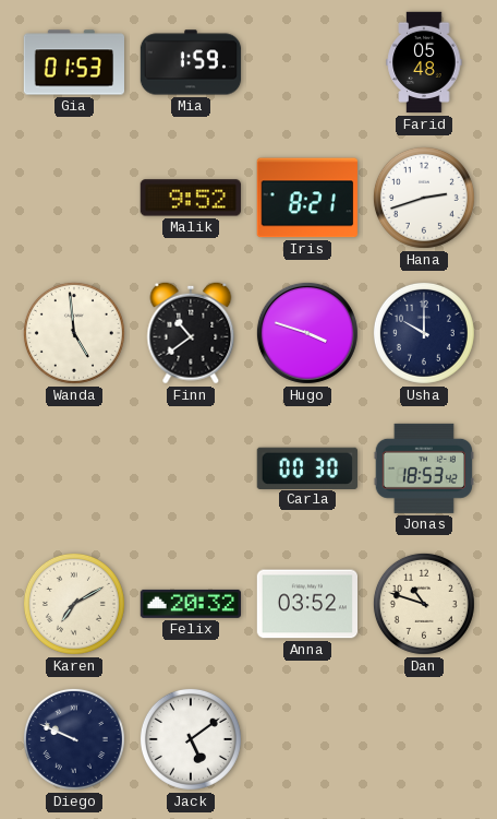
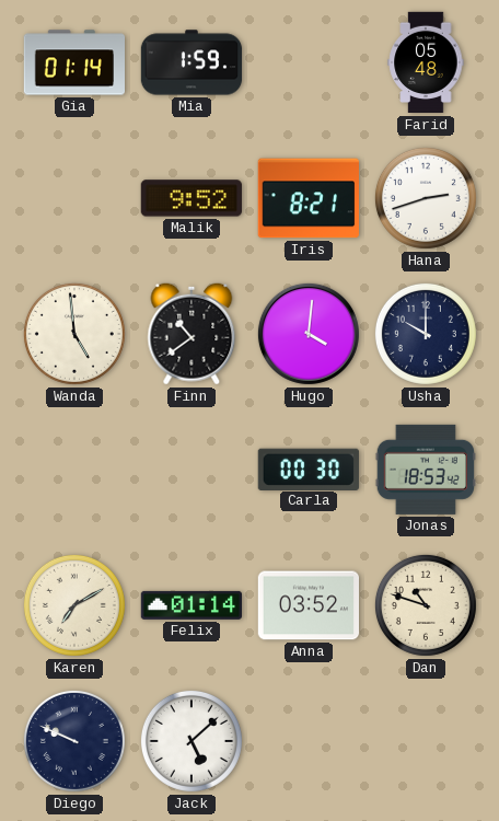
Gia: 01:53 -> 01:14
Hugo: 3:48 -> 4:01
Felix: 20:32 -> 01:14
Jack: 5:09 -> 5:08
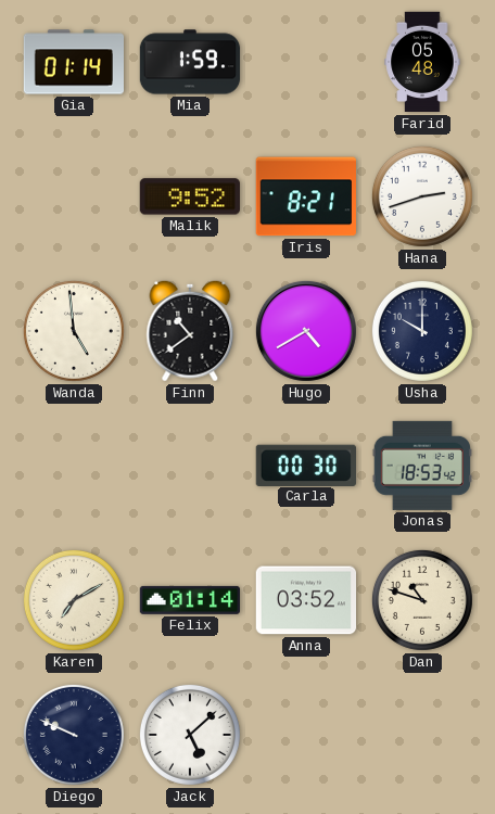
Hugo: 4:01 -> 4:40
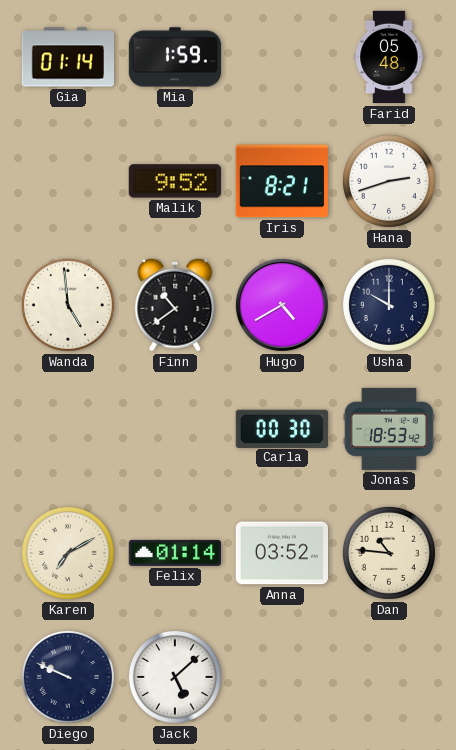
Dan: 10:48 -> 10:46
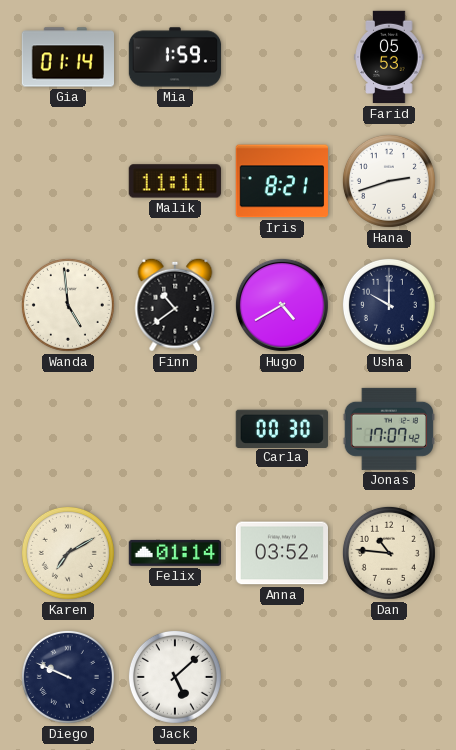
Farid: 05:48 -> 05:53
Malik: 9:52 -> 11:11
Jonas: 18:53 -> 17:07
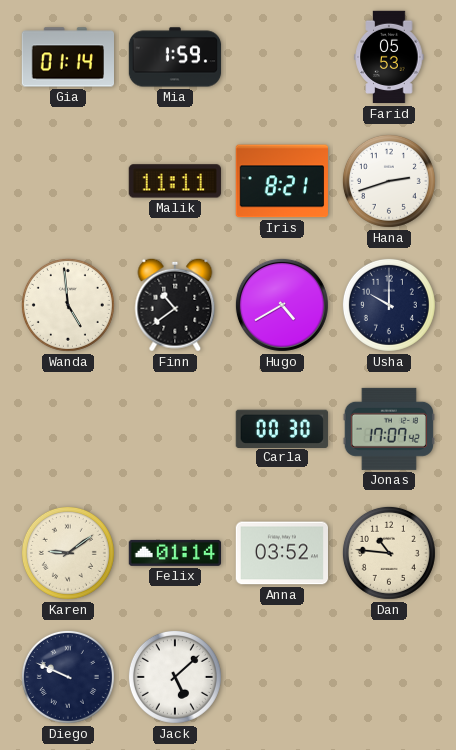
Karen: 7:10 -> 9:09
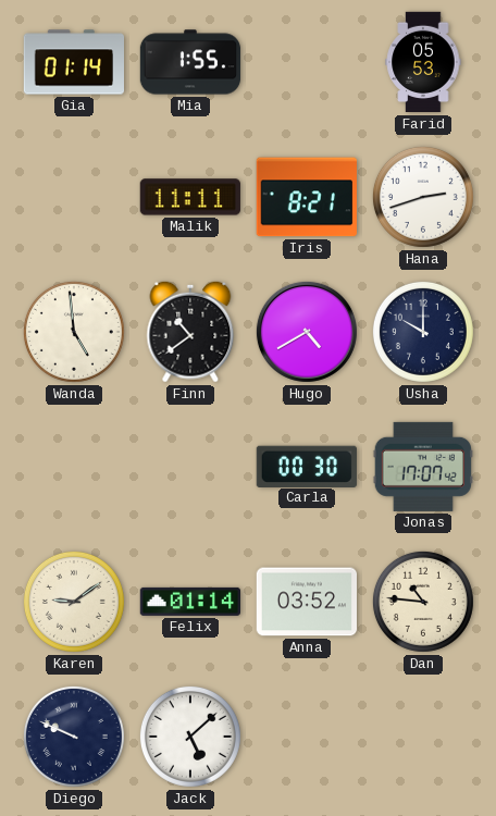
Mia: 1:59 -> 1:55
